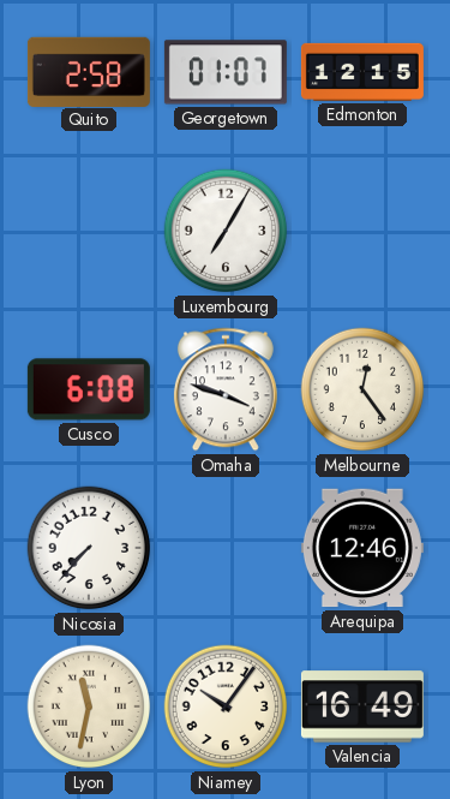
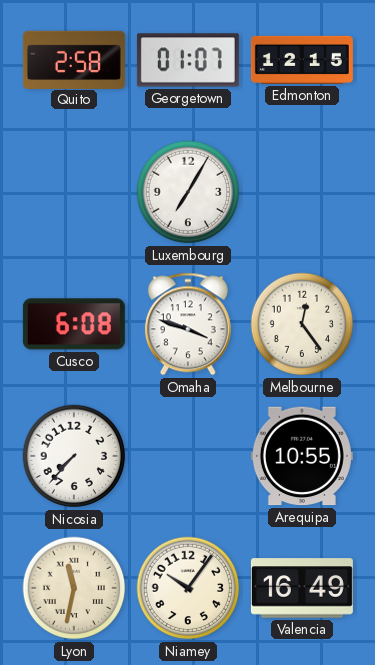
Arequipa: 12:46 -> 10:55
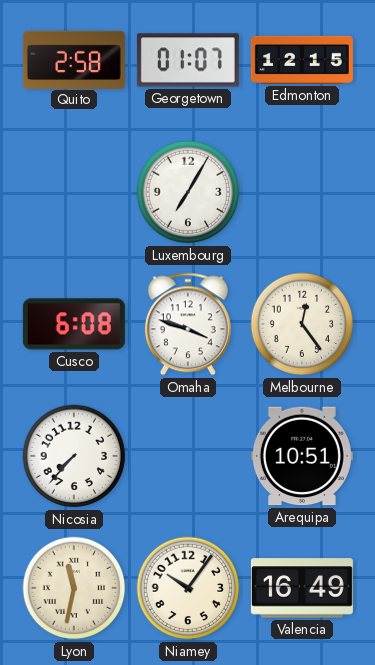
Arequipa: 10:55 -> 10:51
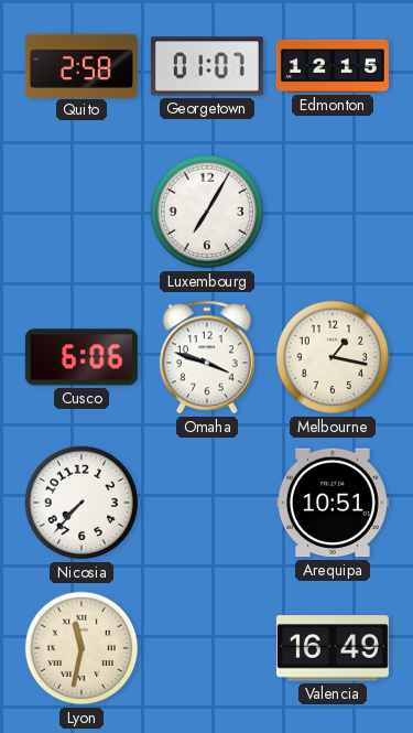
Cusco: 6:08 -> 6:06
Melbourne: 12:24 -> 1:17
Niamey: 10:06 -> none
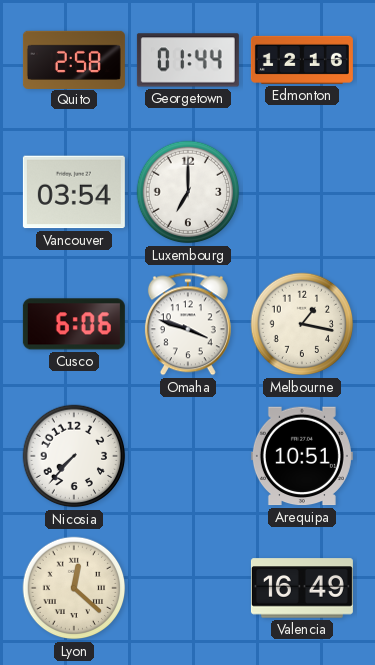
Georgetown: 01:07 -> 01:44
Edmonton: 12:15 -> 12:16
Vancouver: none -> 03:54
Luxembourg: 7:05 -> 7:00
Lyon: 11:32 -> 12:22
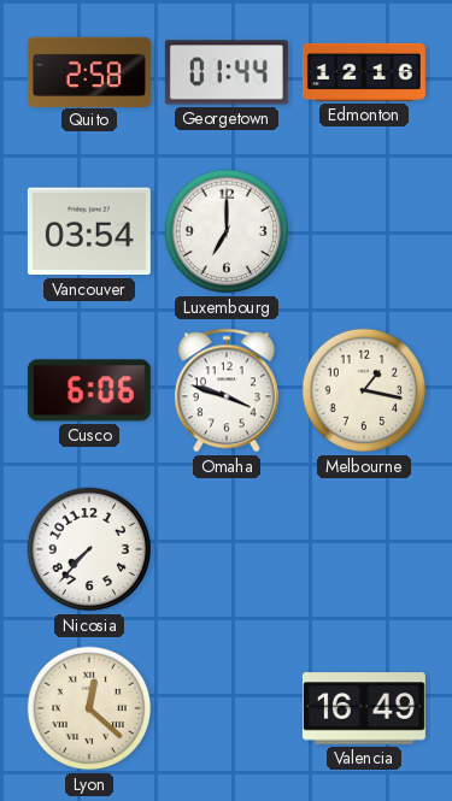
Arequipa: 10:51 -> none
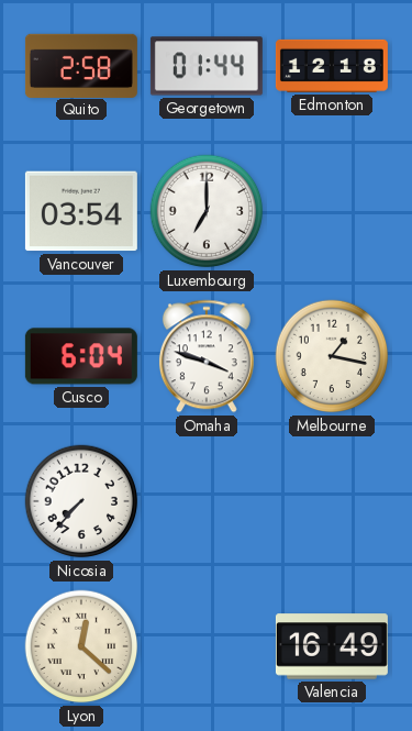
Edmonton: 12:16 -> 12:18
Cusco: 6:06 -> 6:04
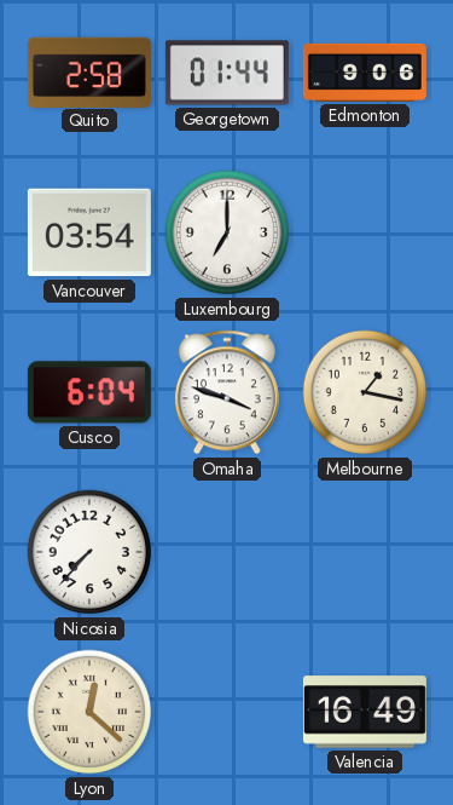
Edmonton: 12:18 -> 9:06
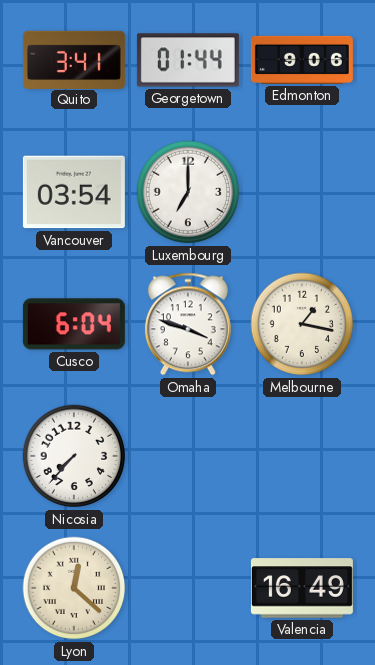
Quito: 2:58 -> 3:41
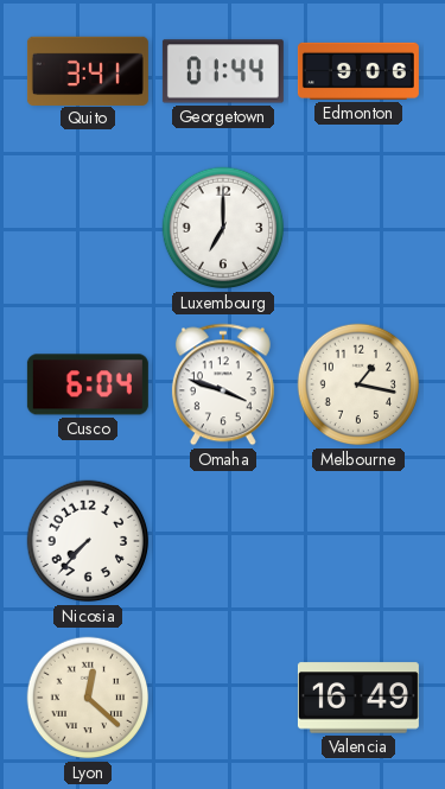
Vancouver: 03:54 -> none
